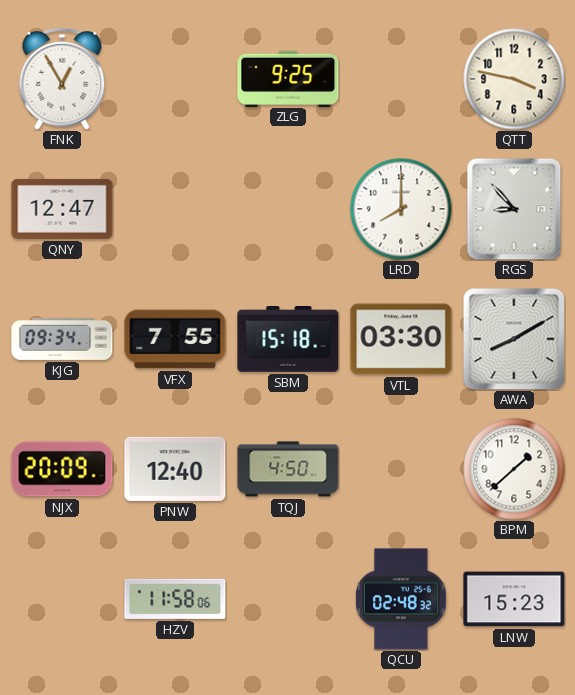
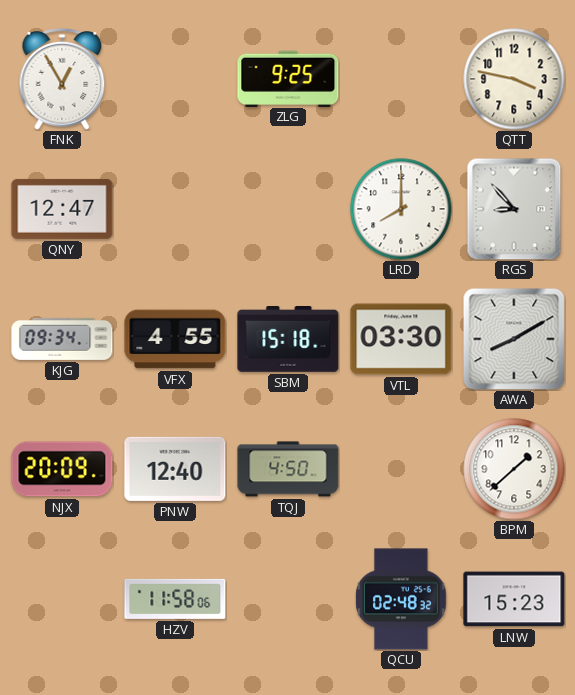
VFX: 7:55 -> 4:55
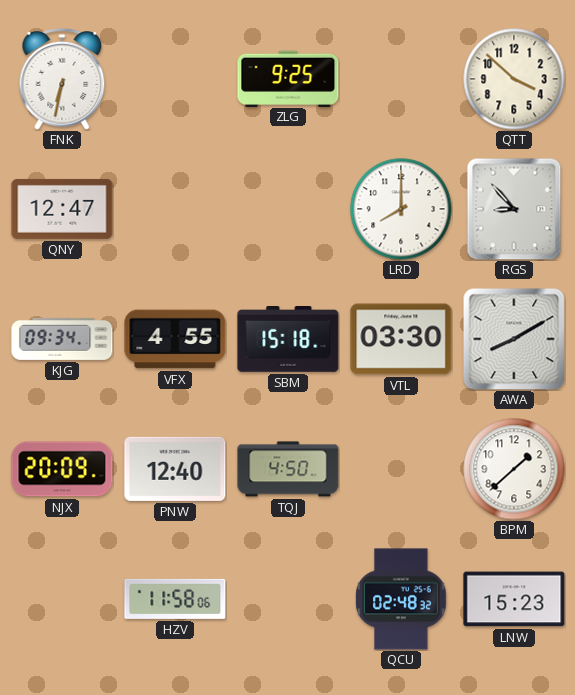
FNK: 12:55 -> 6:32
QTT: 3:47 -> 3:52
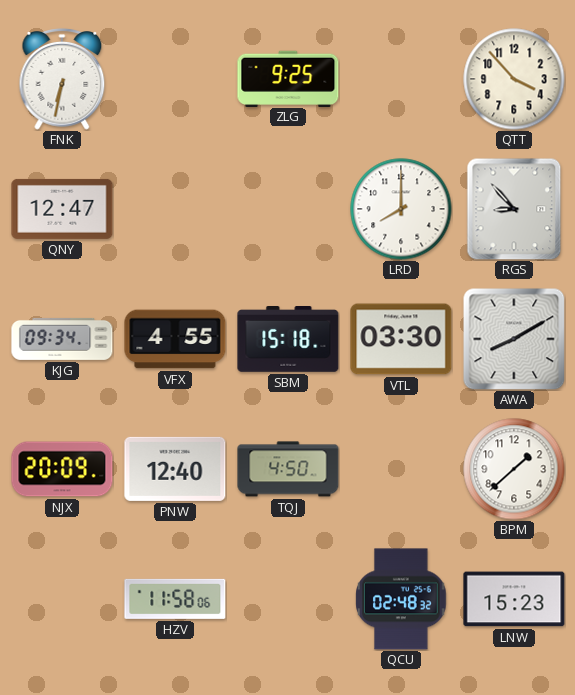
QTT: 3:52 -> 3:53
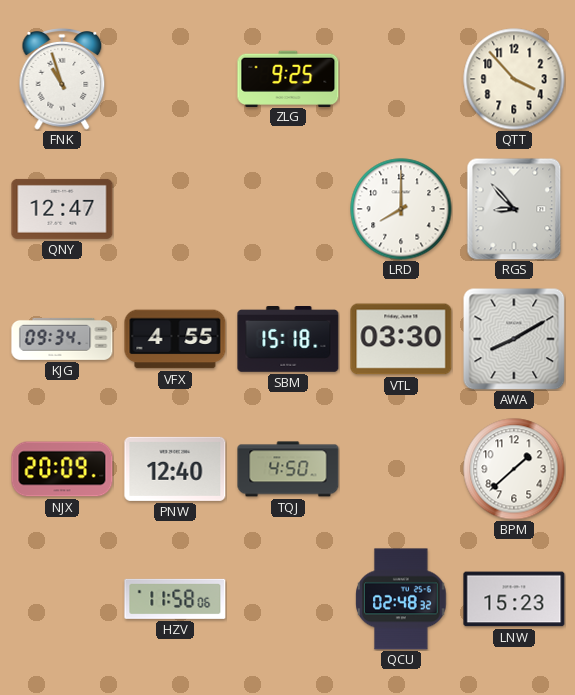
FNK: 6:32 -> 10:57
